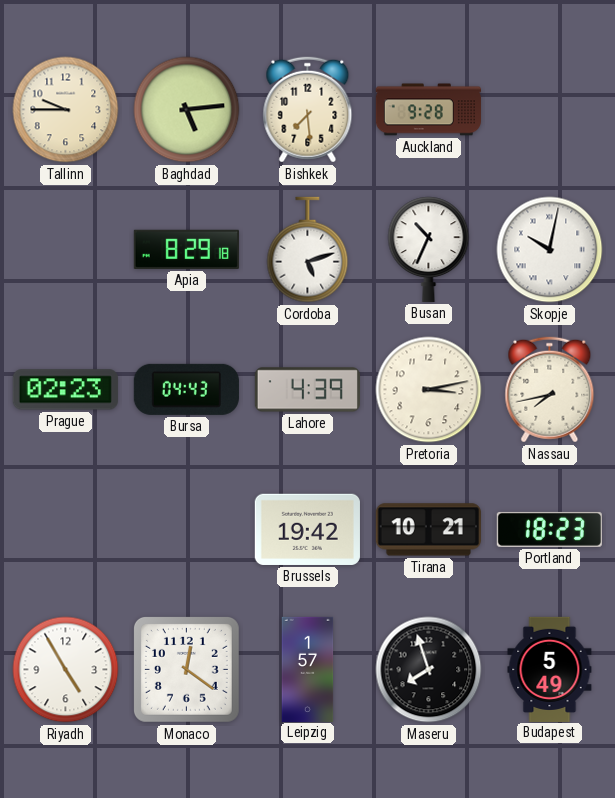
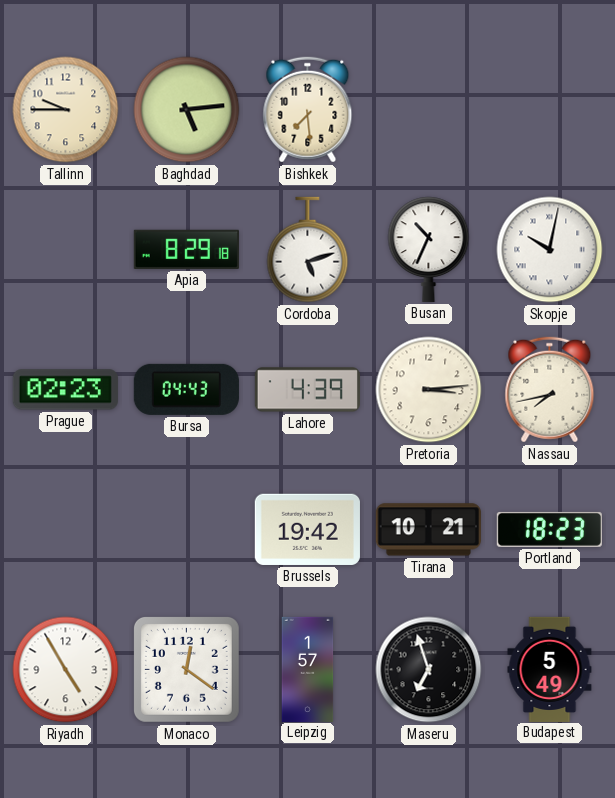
Auckland: 9:28 -> none
Pretoria: 3:13 -> 3:14
Maseru: 7:57 -> 6:57
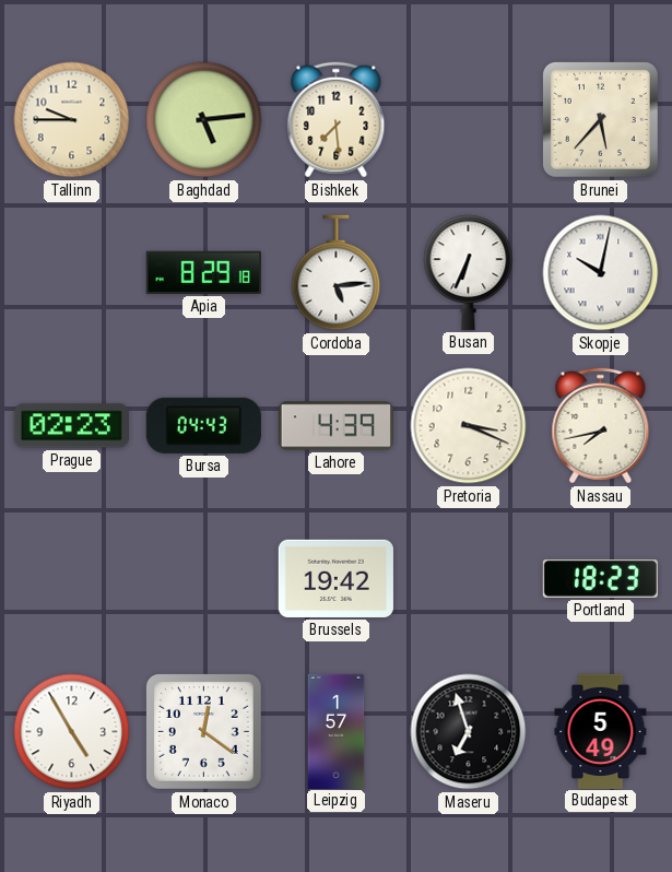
Brunei: none -> 5:37
Cordoba: 5:12 -> 5:14
Busan: 10:34 -> 6:34
Pretoria: 3:14 -> 3:19
Tirana: 10:21 -> none
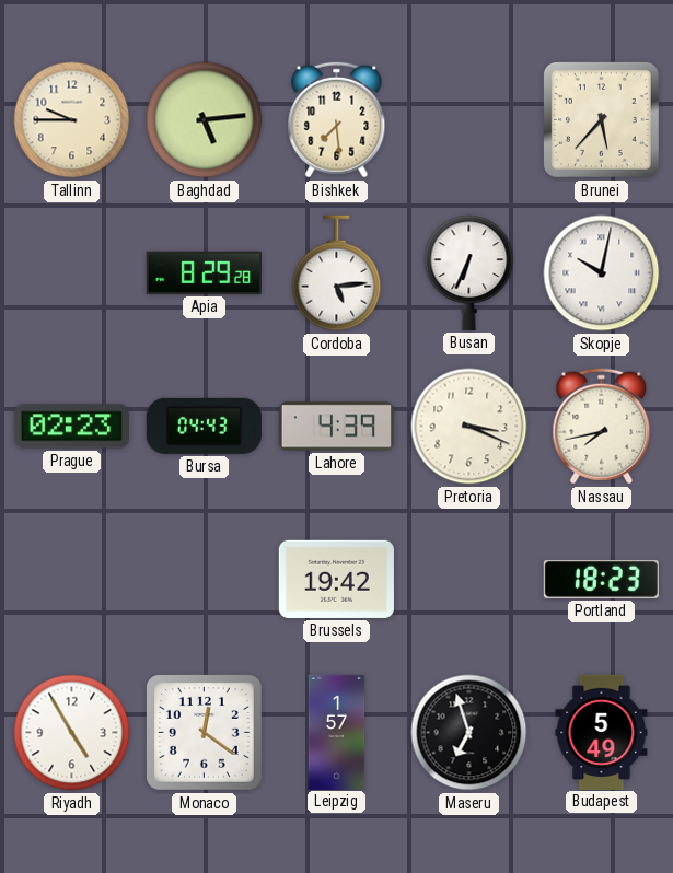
Apia: 8:29:18 -> 8:29:28
